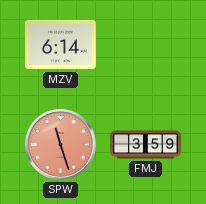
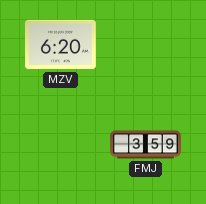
MZV: 6:14 -> 6:20
SPW: 11:27 -> none
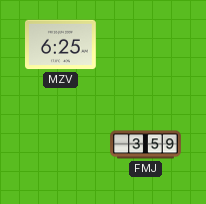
MZV: 6:20 -> 6:25
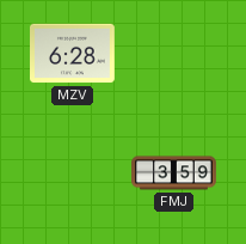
MZV: 6:25 -> 6:28
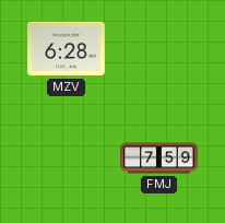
FMJ: 3:59 -> 7:59
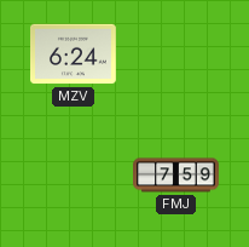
MZV: 6:28 -> 6:24
